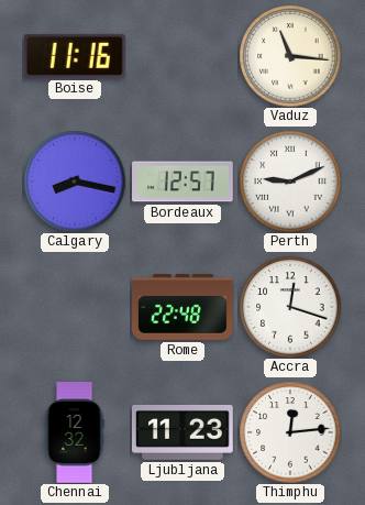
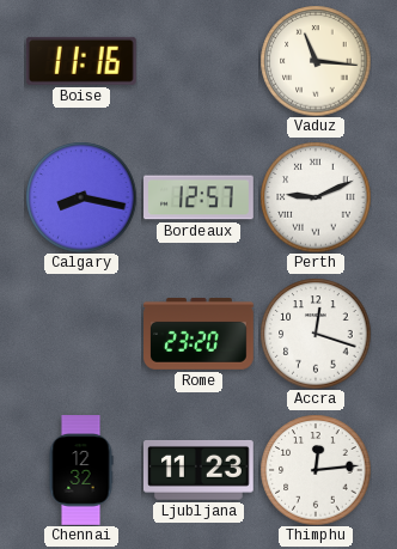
Rome: 22:48 -> 23:20
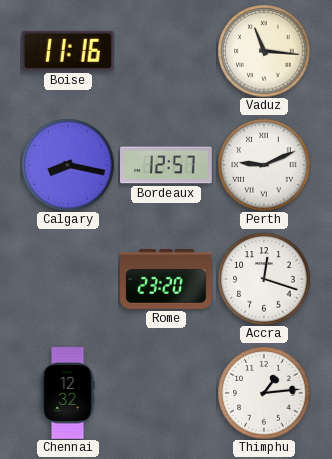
Ljubljana: 11:23 -> none
Thimphu: 12:14 -> 1:14
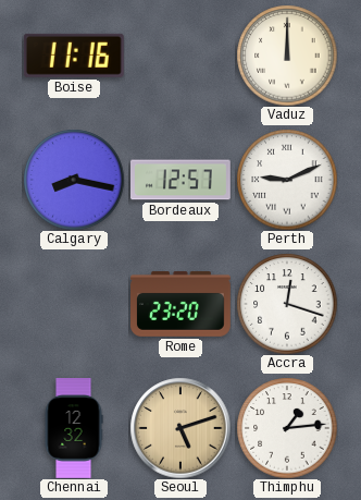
Vaduz: 11:16 -> 12:00
Seoul: none -> 5:12
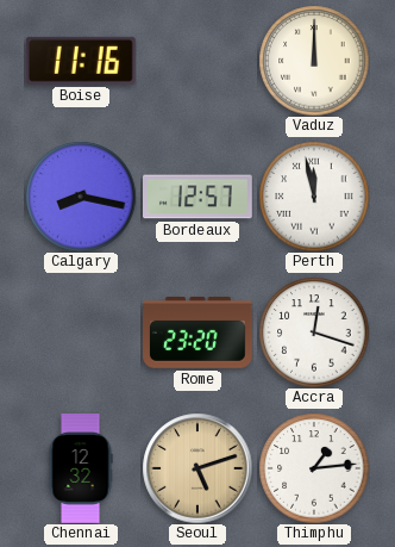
Perth: 9:11 -> 11:58
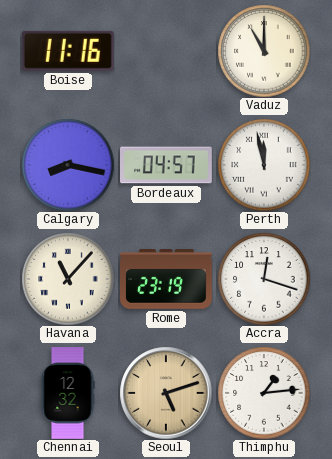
Vaduz: 12:00 -> 11:00
Bordeaux: 12:57 -> 04:57
Havana: none -> 11:07
Rome: 23:20 -> 23:19
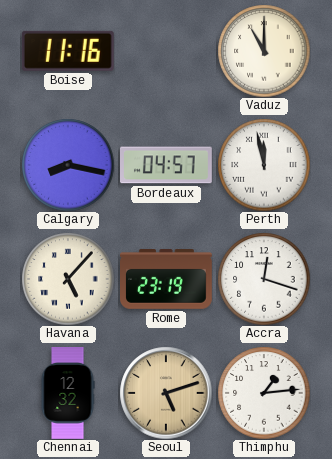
Havana: 11:07 -> 5:07
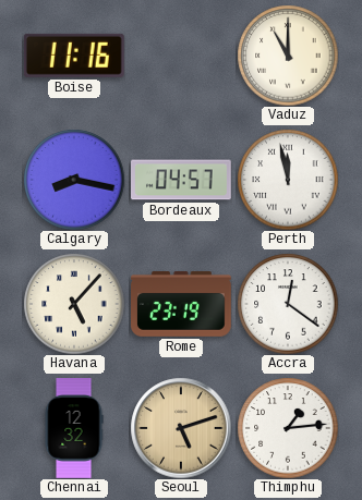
Accra: 12:18 -> 12:21
